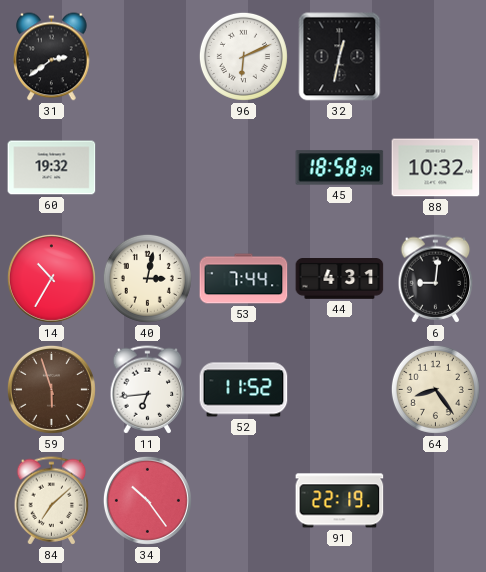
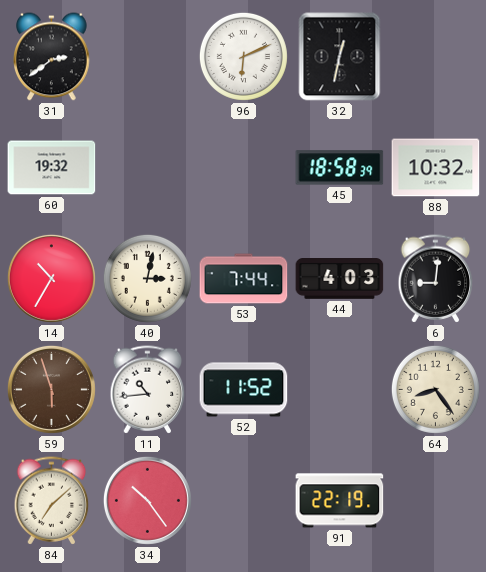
44: 4:31 -> 4:03
11: 6:44 -> 10:44
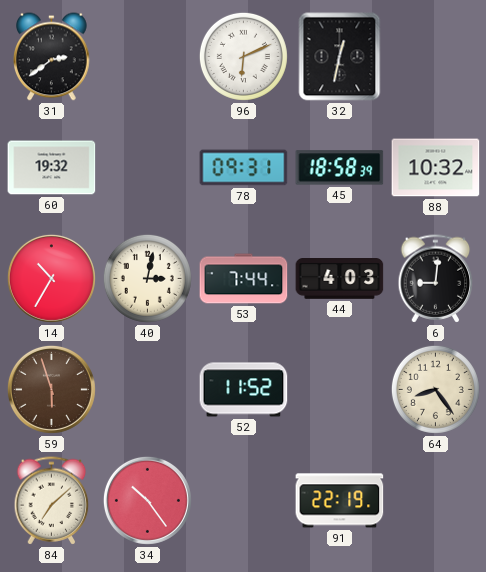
78: none -> 09:31
11: 10:44 -> none
